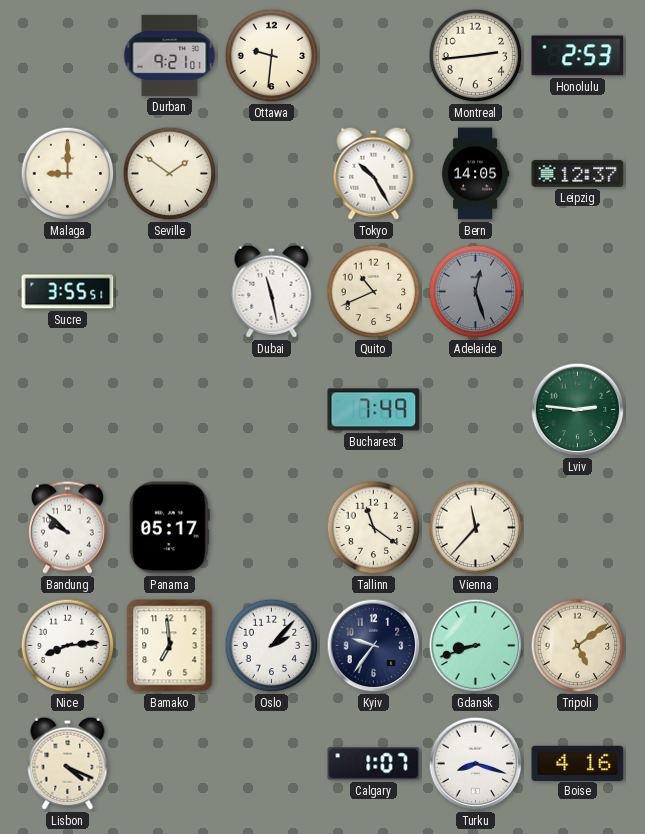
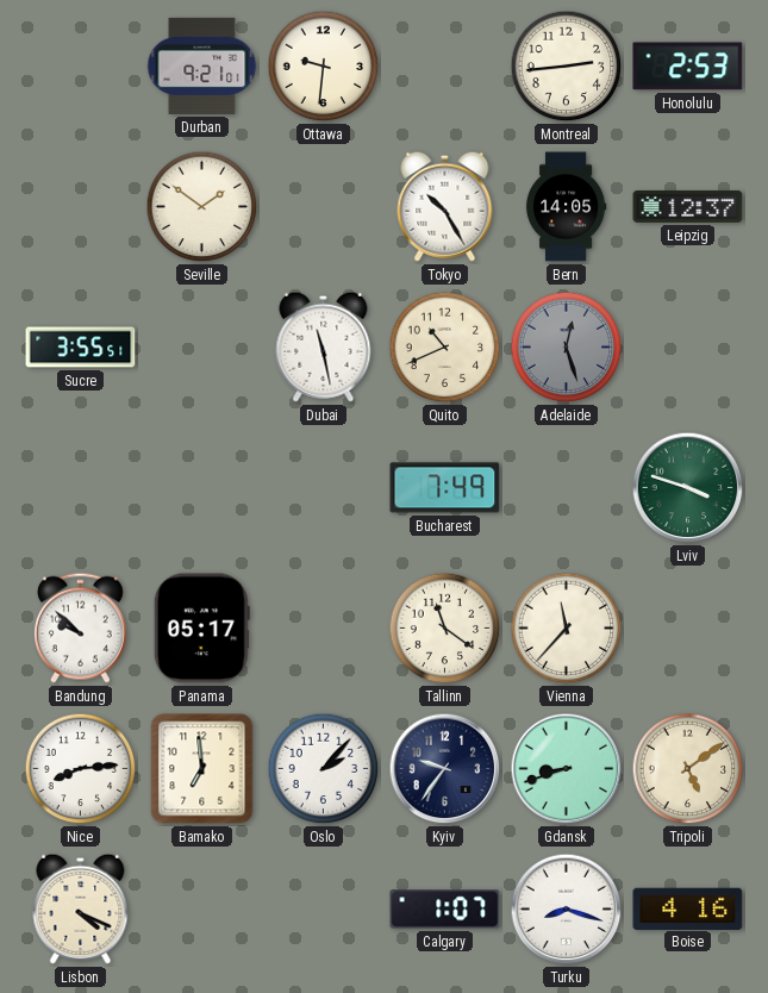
Malaga: 9:00 -> none
Lviv: 2:46 -> 3:48
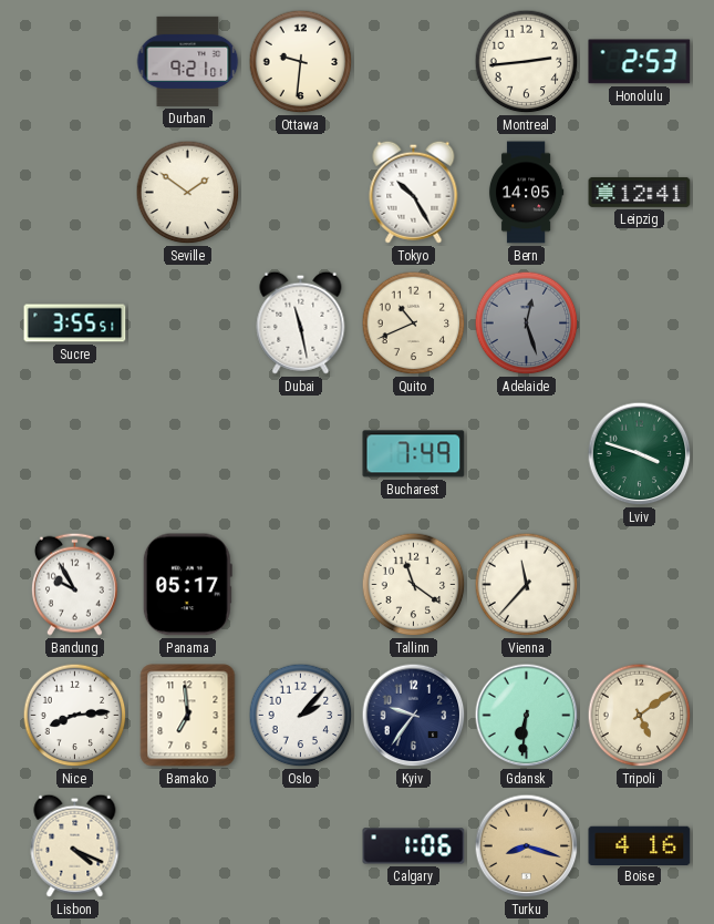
Leipzig: 12:37 -> 12:41
Bandung: 9:52 -> 9:55
Gdansk: 8:42 -> 6:31
Calgary: 1:07 -> 1:06
Turku dial: white -> champagne
